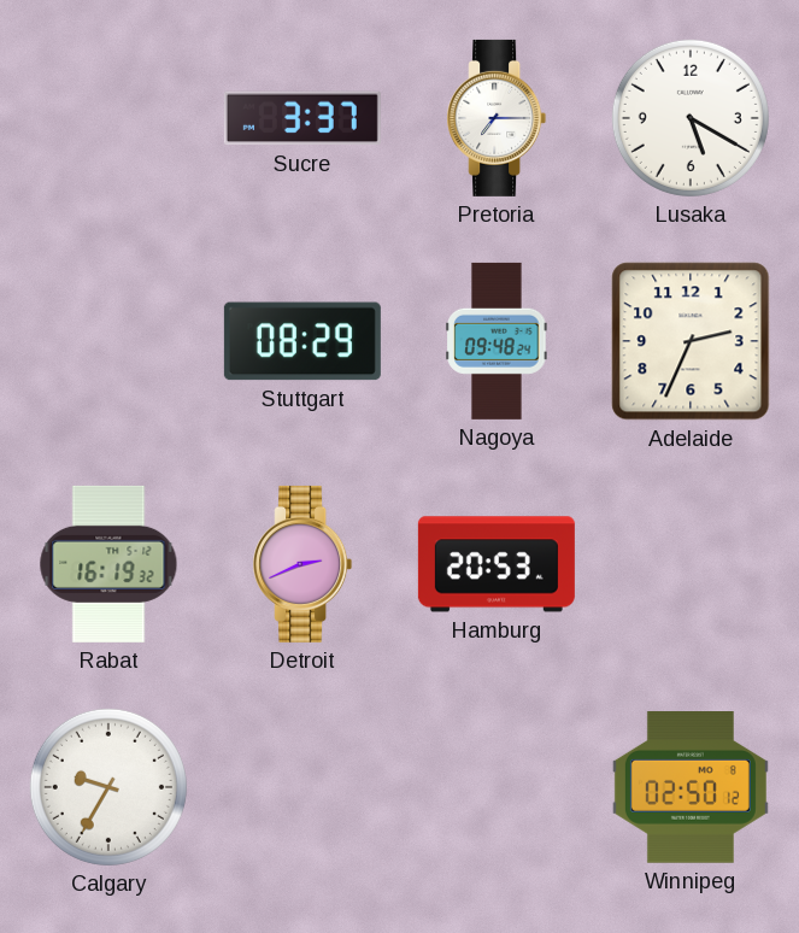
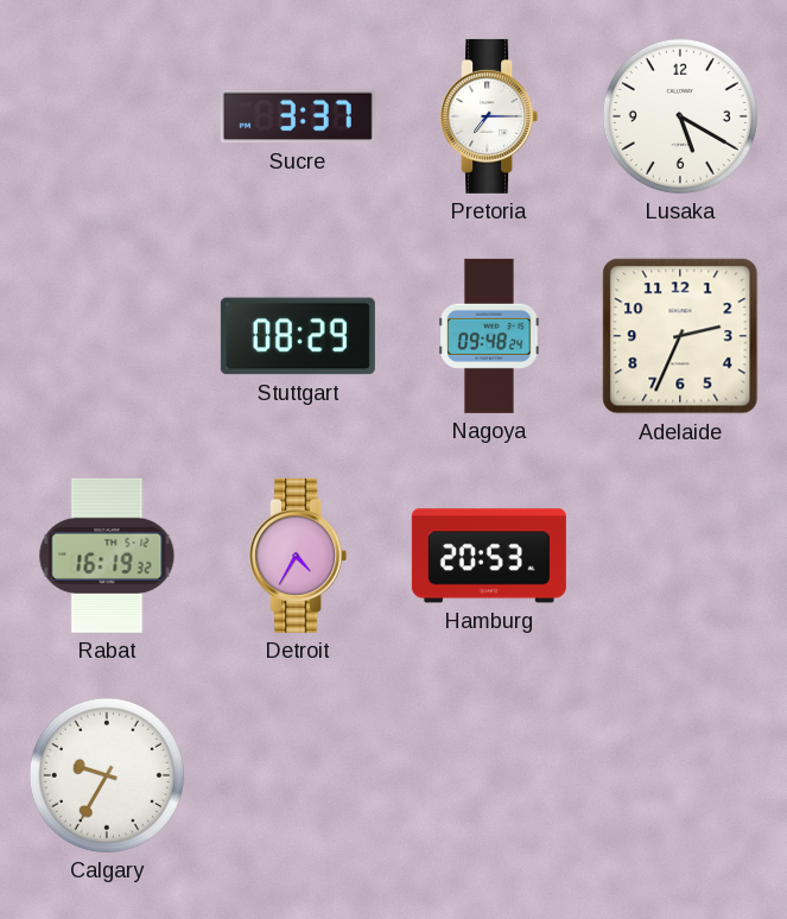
Detroit: 2:41 -> 4:35
Winnipeg: 02:50 -> none
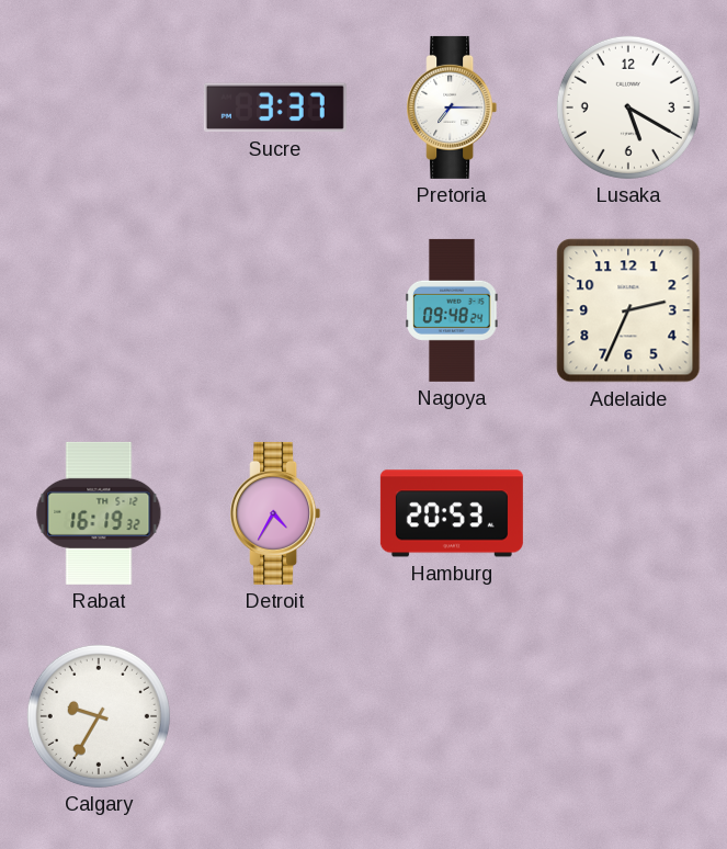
Stuttgart: 08:29 -> none
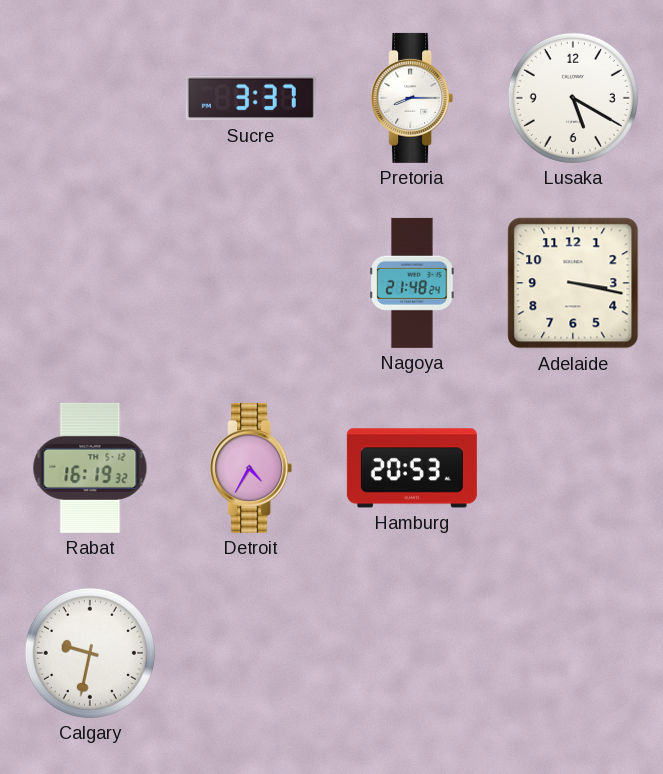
Pretoria: 7:15 -> 8:15
Nagoya: 09:48 -> 21:48
Adelaide: 2:34 -> 3:17
Calgary: 9:35 -> 9:32
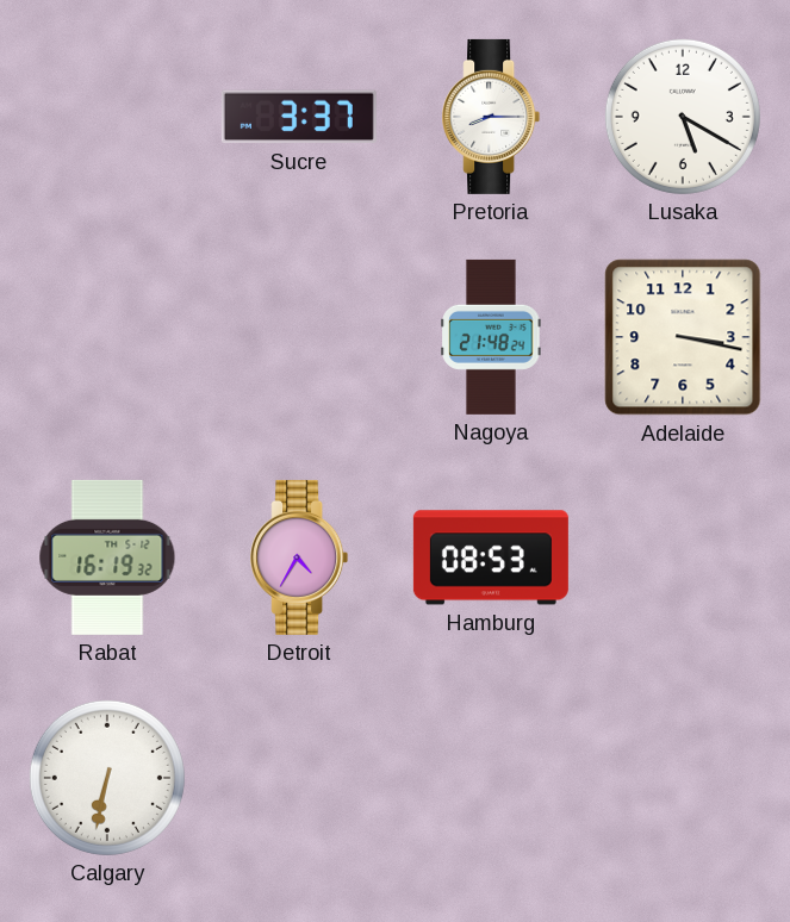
Hamburg: 20:53 -> 08:53
Calgary: 9:32 -> 6:32
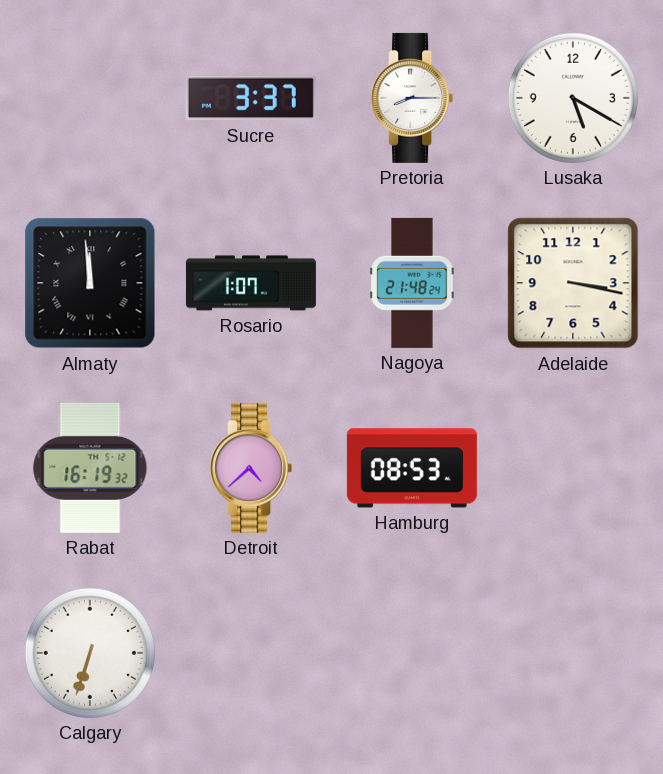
Almaty: none -> 11:59
Rosario: none -> 1:07
Detroit: 4:35 -> 4:38
Calgary: 6:32 -> 6:33
